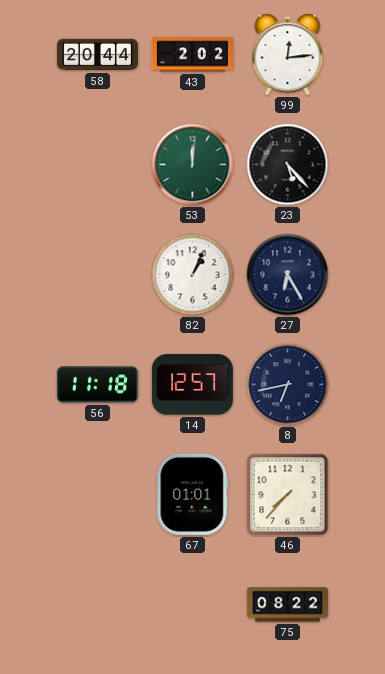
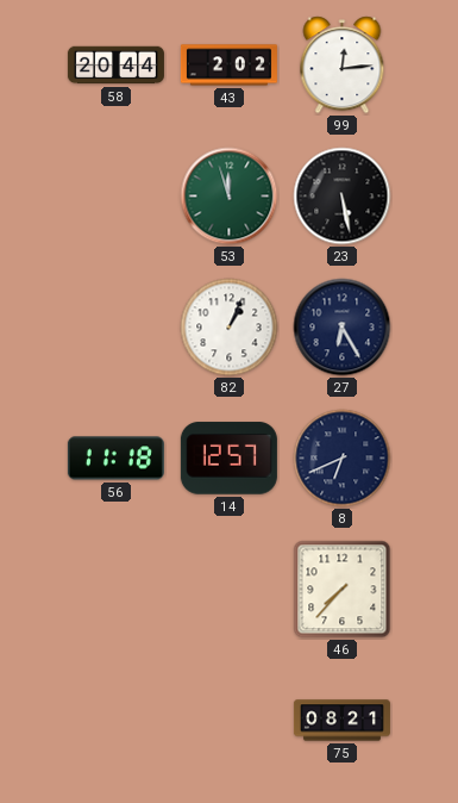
53: 12:01 -> 11:57
23: 5:23 -> 5:28
8: 6:43 -> 6:41
67: 01:01 -> none
75: 08:22 -> 08:21
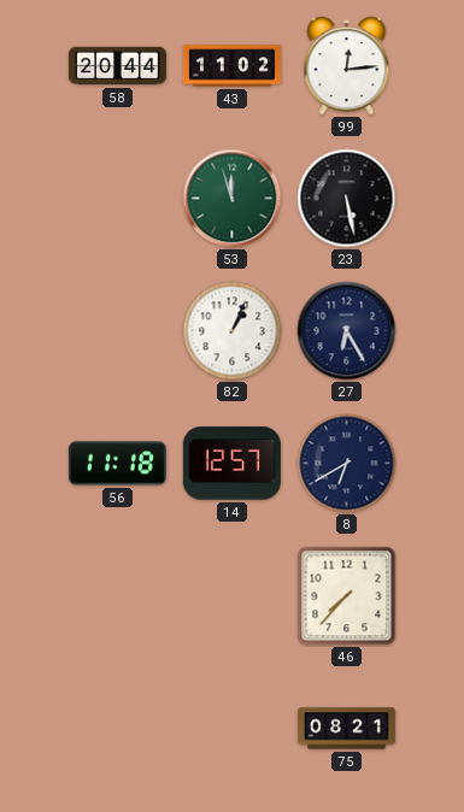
43: 2:02 -> 11:02
8: 6:41 -> 6:40
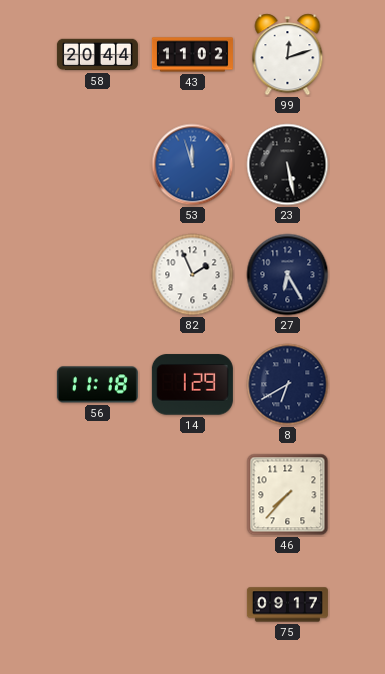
99: 12:14 -> 12:12
53 dial: green -> blue
82: 1:04 -> 1:56
14: 12:57 -> 1:29
75: 08:21 -> 09:17
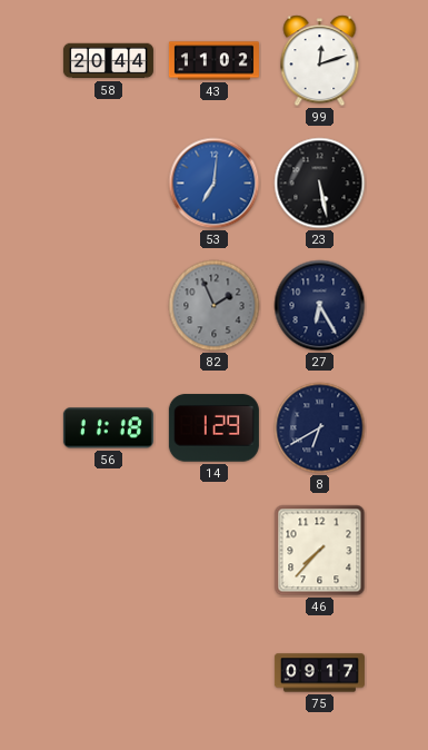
53: 11:57 -> 7:01
82 dial: white -> grey
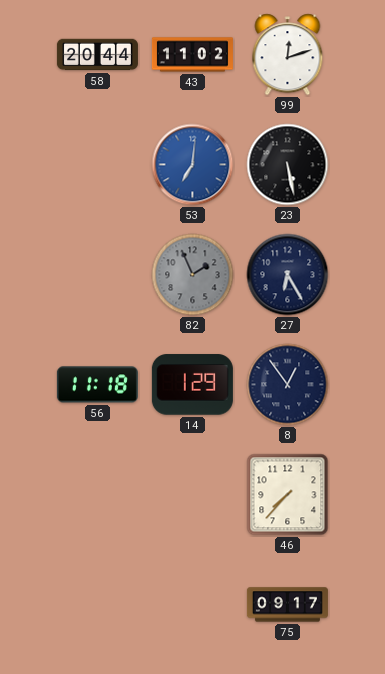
8: 6:40 -> 12:54
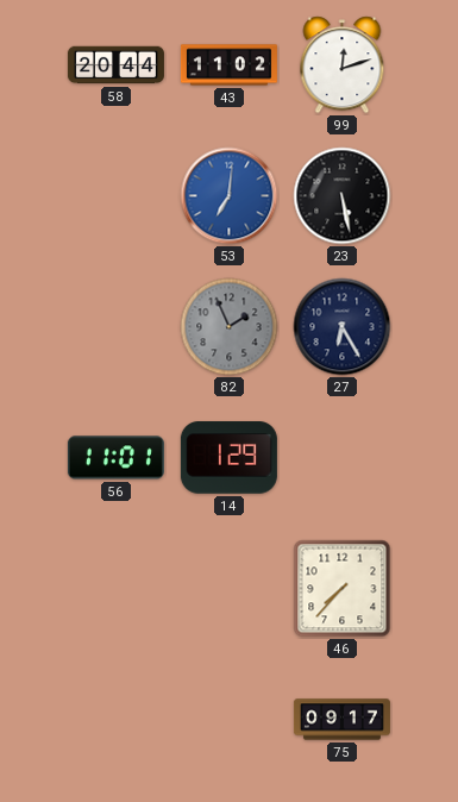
56: 11:18 -> 11:01
8: 12:54 -> none
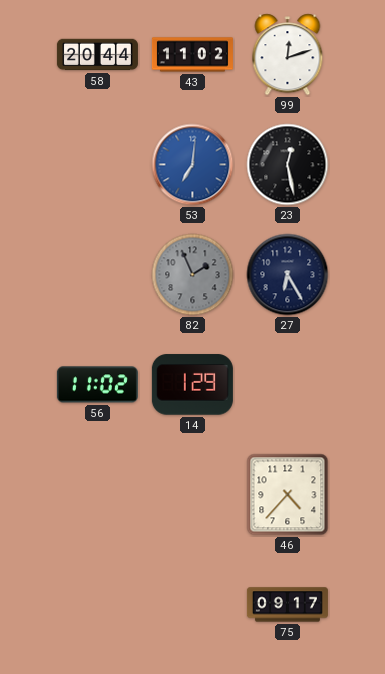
23: 5:28 -> 12:28
56: 11:01 -> 11:02
46: 7:37 -> 4:37
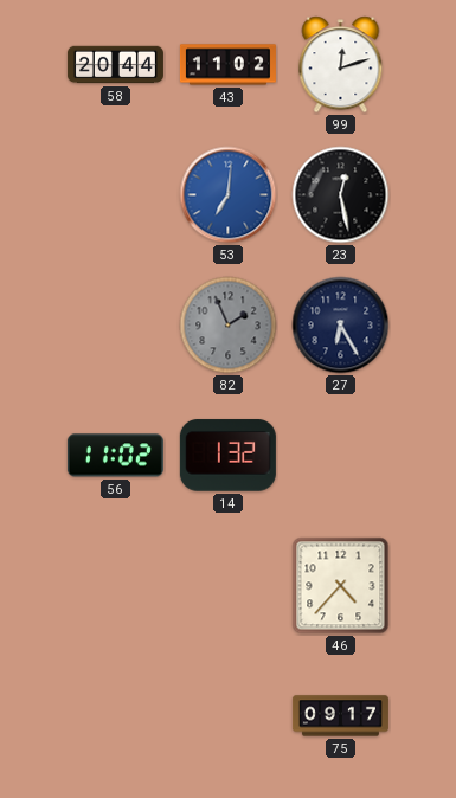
14: 1:29 -> 1:32
